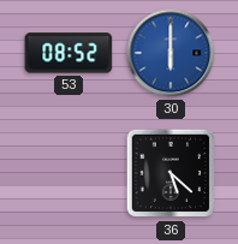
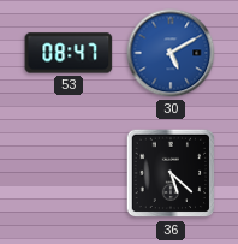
53: 08:52 -> 08:47
30: 6:00 -> 5:10
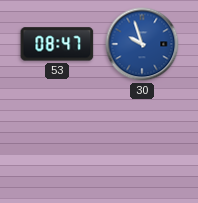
30: 5:10 -> 9:57
36: 5:22 -> none
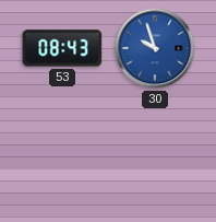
53: 08:47 -> 08:43
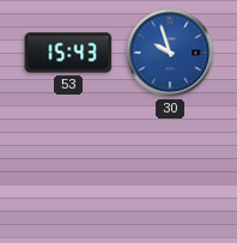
53: 08:43 -> 15:43
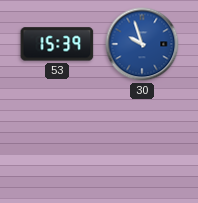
53: 15:43 -> 15:39
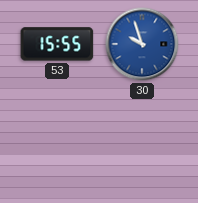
53: 15:39 -> 15:55
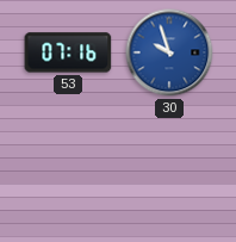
53: 15:55 -> 07:16
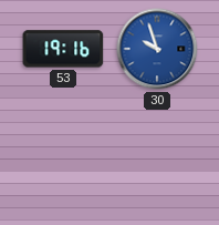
53: 07:16 -> 19:16
